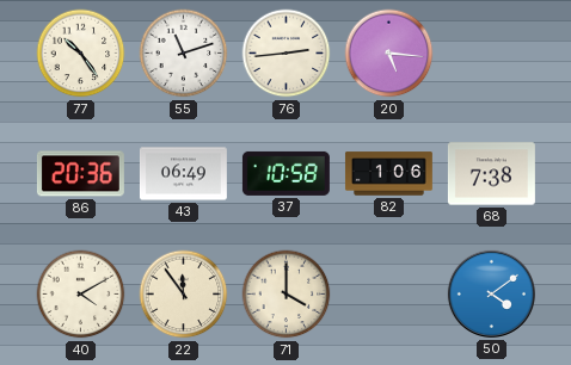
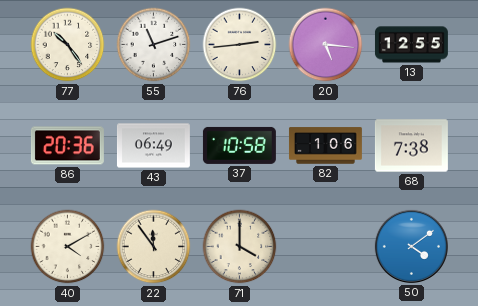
13: none -> 12:55
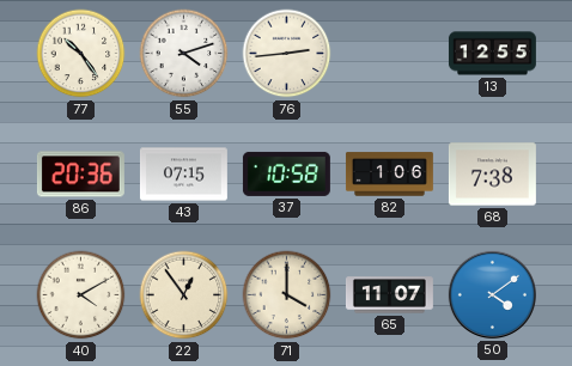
55: 11:12 -> 4:12
20: 5:16 -> none
43: 06:49 -> 07:15
22: 11:54 -> 12:54
65: none -> 11:07
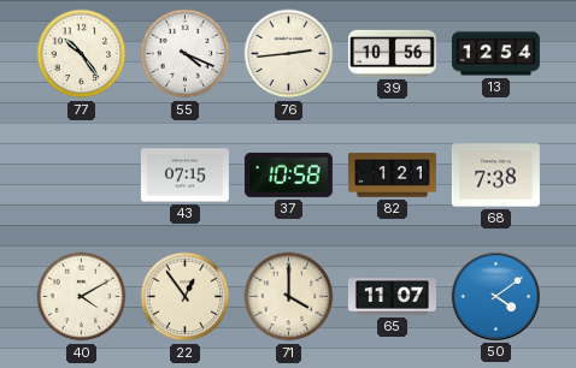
55: 4:12 -> 4:19
39: none -> 10:56
13: 12:55 -> 12:54
86: 20:36 -> none
82: 1:06 -> 1:21
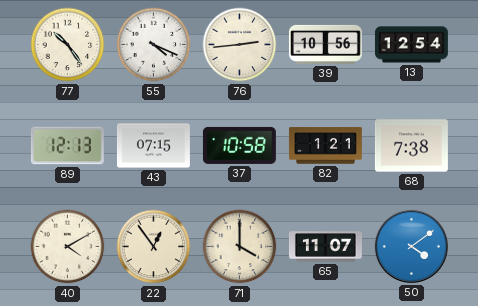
89: none -> 12:13
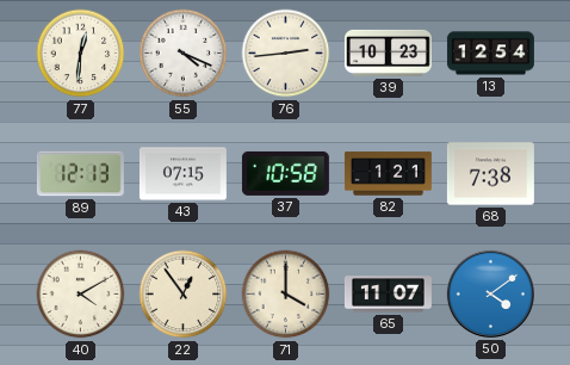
77: 10:24 -> 12:31
39: 10:56 -> 10:23
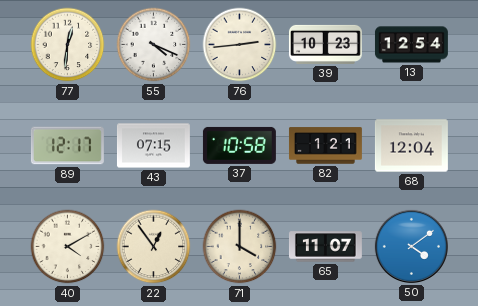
89: 12:13 -> 12:17
68: 7:38 -> 12:04
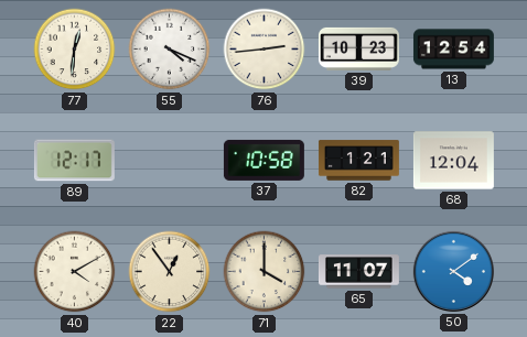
43: 07:15 -> none
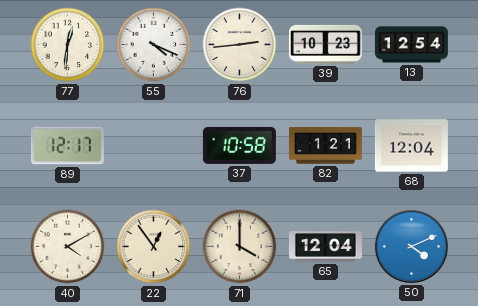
65: 11:07 -> 12:04
50: 4:09 -> 4:11
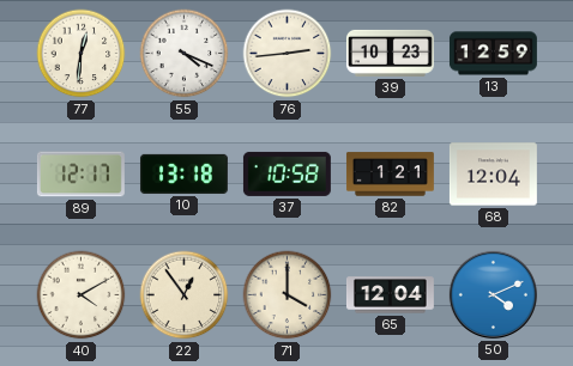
13: 12:54 -> 12:59
10: none -> 13:18
